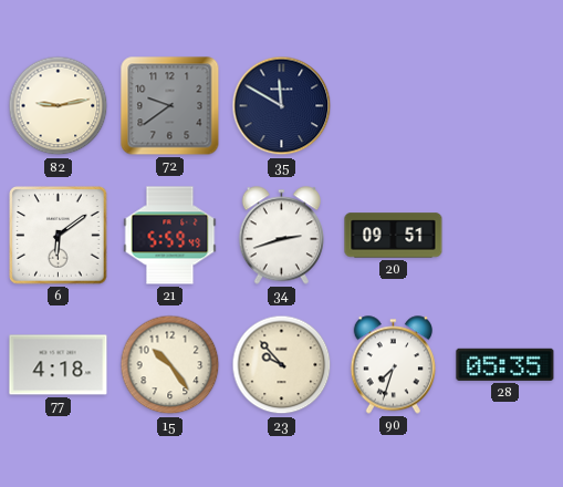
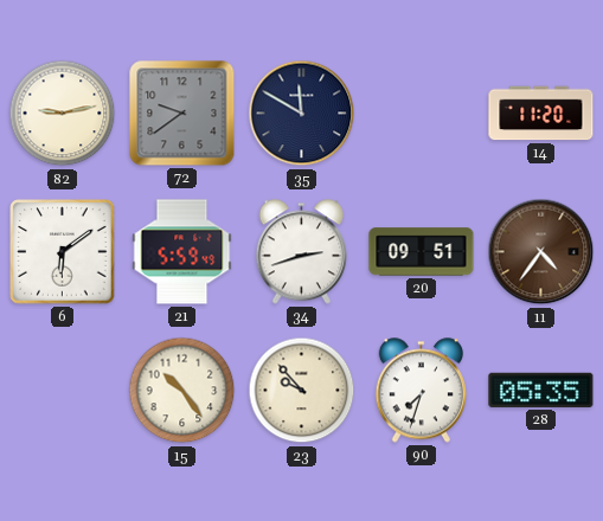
14: none -> 11:20
11: none -> 4:36
77: 4:18 -> none
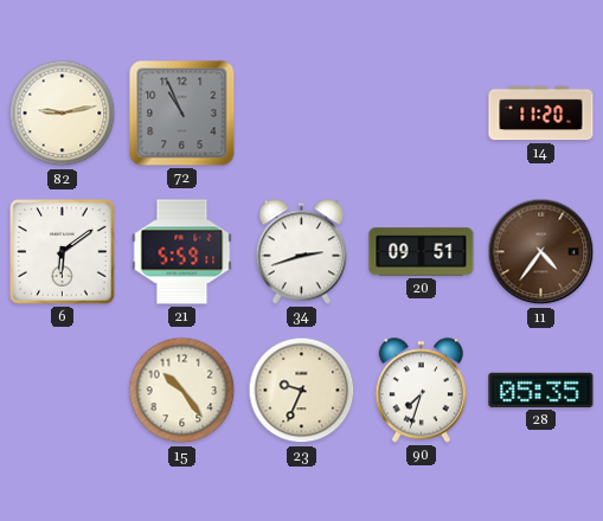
72: 9:39 -> 10:56
35: 11:50 -> none
21: 5:59:49 -> 5:59:11
23: 9:53 -> 9:34
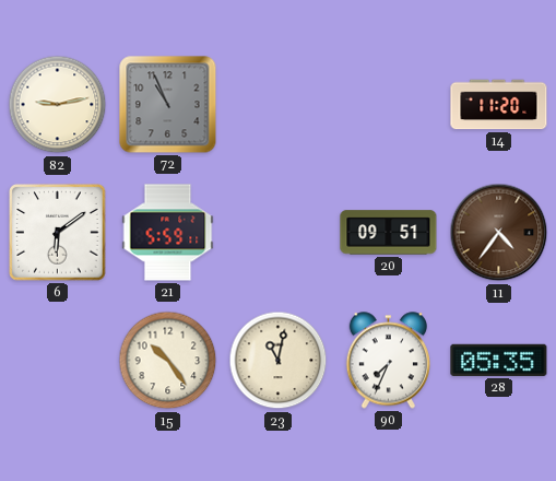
34: 2:42 -> none
23: 9:34 -> 11:02
90: 7:33 -> 7:34
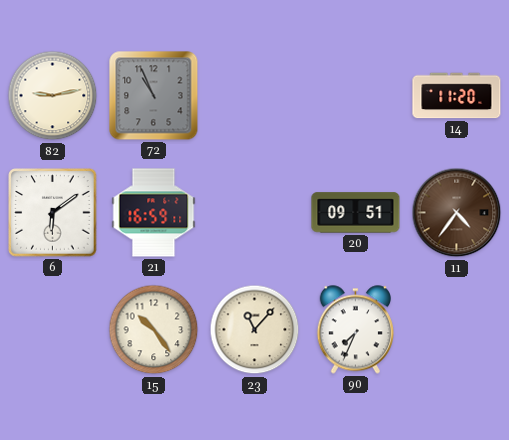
21: 5:59 -> 16:59
23: 11:02 -> 11:07
28: 05:35 -> none
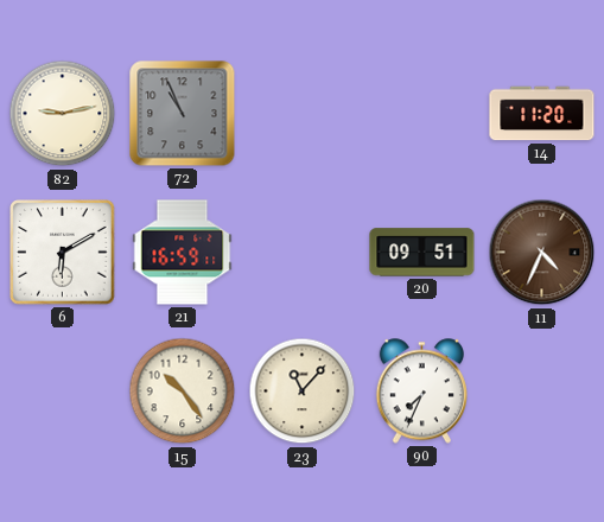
6: 6:09 -> 6:10
11: 4:36 -> 4:34
